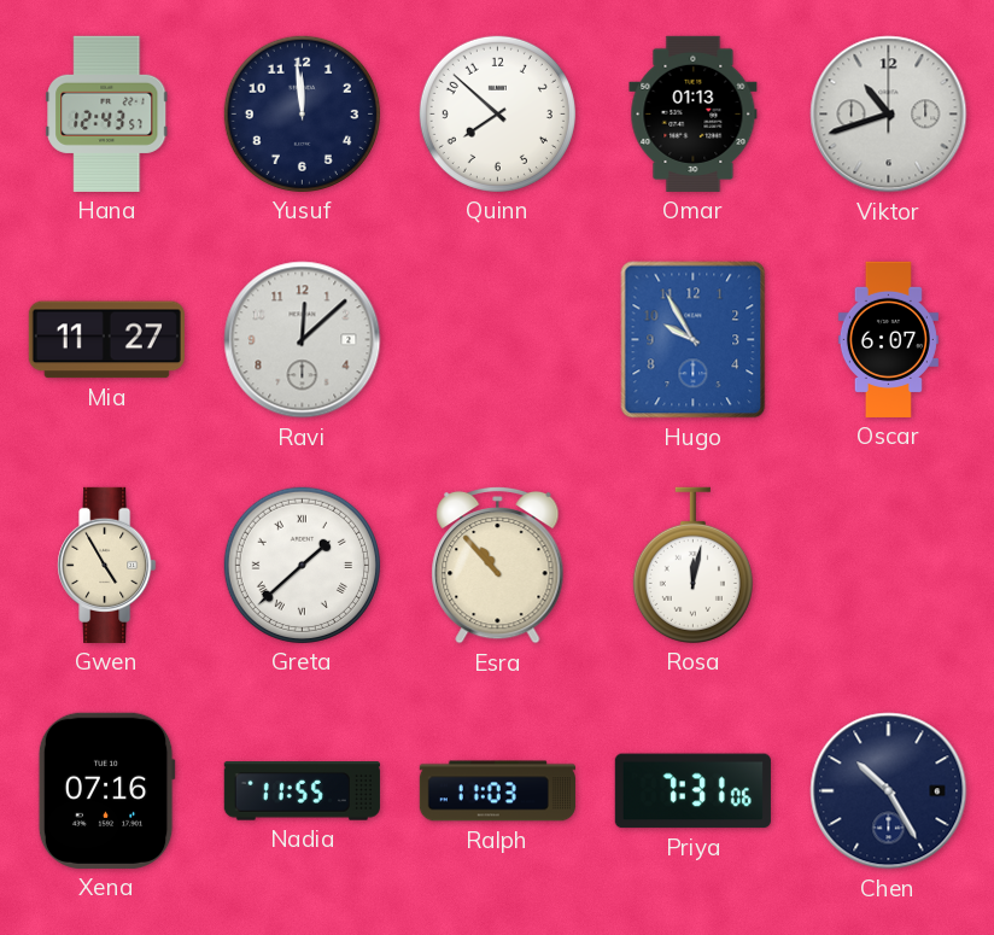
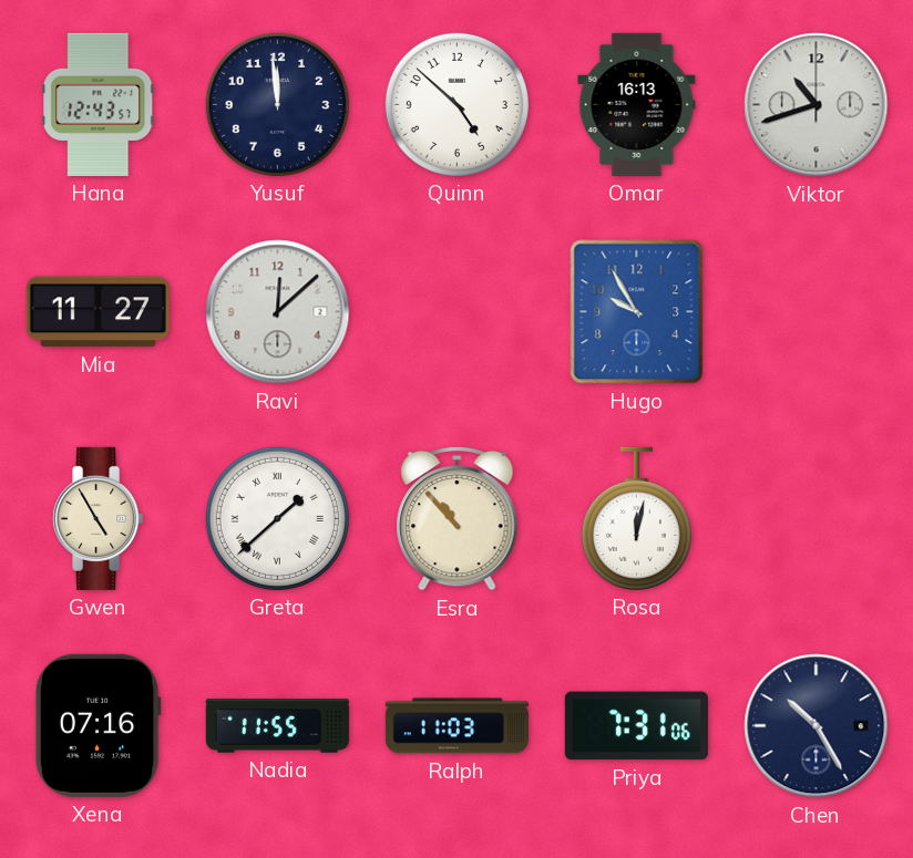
Quinn: 7:52 -> 4:52
Omar: 01:13 -> 16:13
Oscar: 6:07 -> none
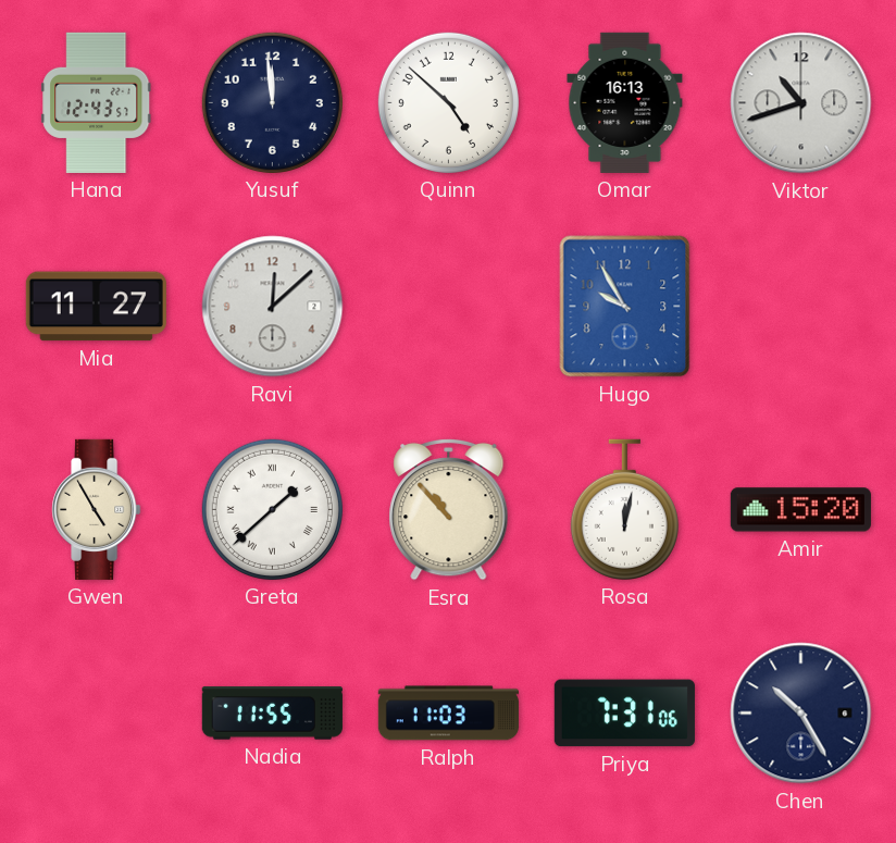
Amir: none -> 15:20
Xena: 07:16 -> none
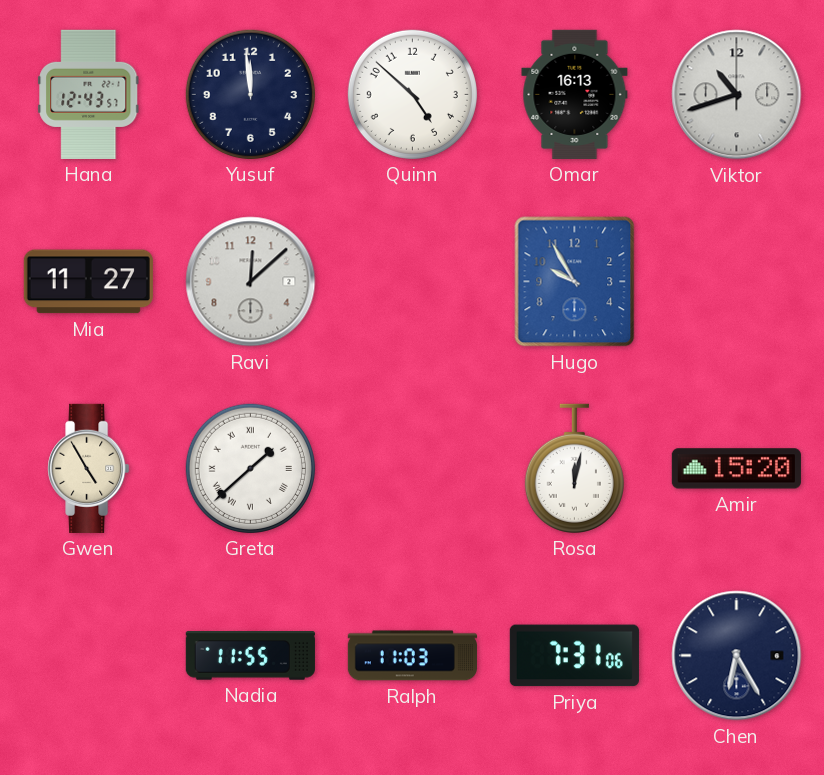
Esra: 10:53 -> none
Chen: 10:25 -> 6:25
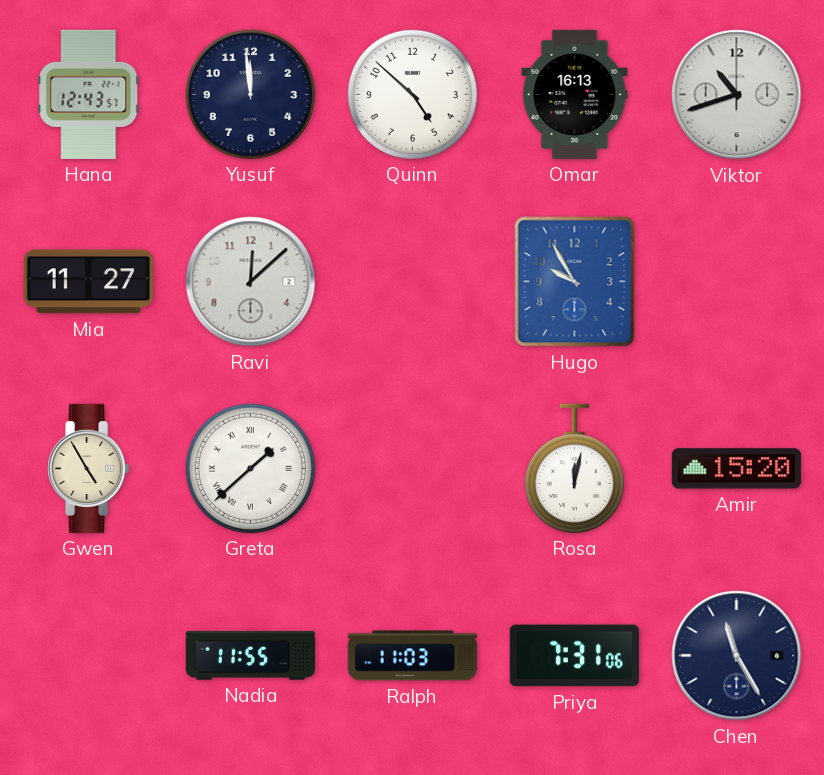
Chen: 6:25 -> 11:25
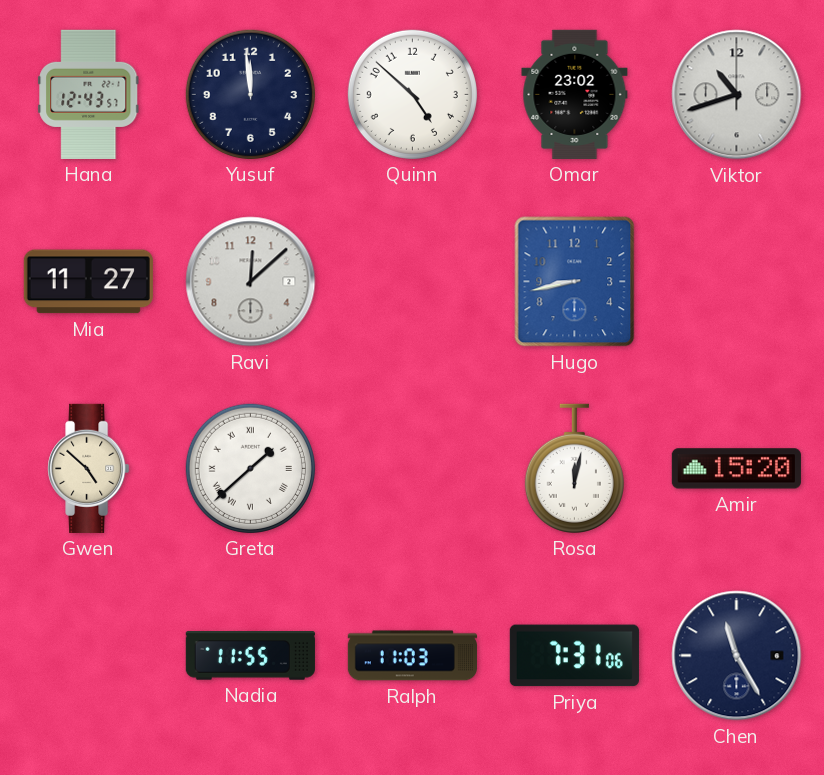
Omar: 16:13 -> 23:02
Hugo: 9:55 -> 8:43
Gwen: 4:55 -> 4:52
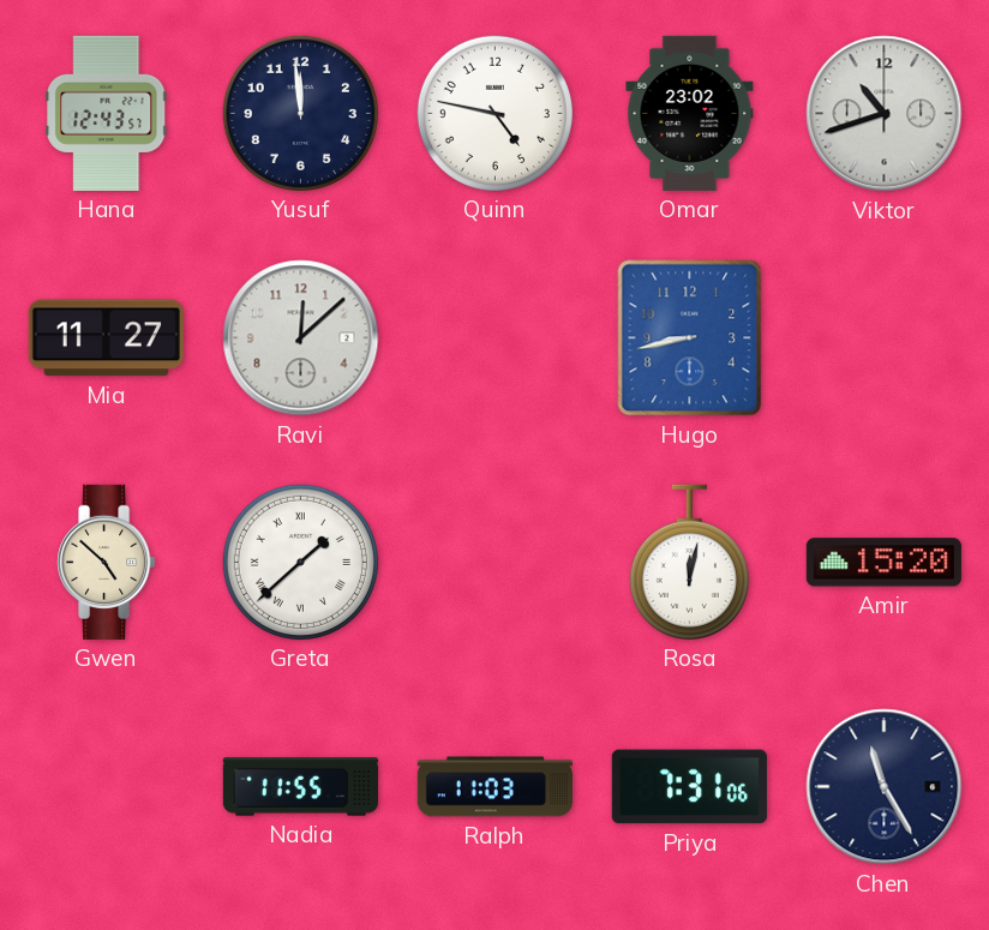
Quinn: 4:52 -> 4:47
